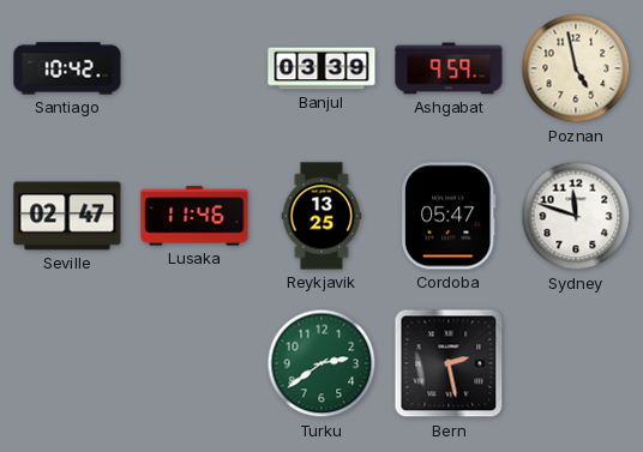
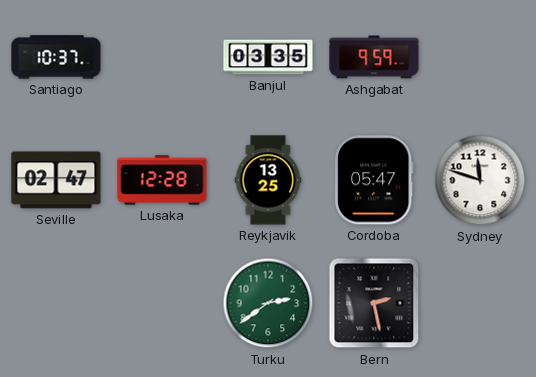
Santiago: 10:42 -> 10:37
Banjul: 03:39 -> 03:35
Poznan: 4:58 -> none
Lusaka: 11:46 -> 12:28
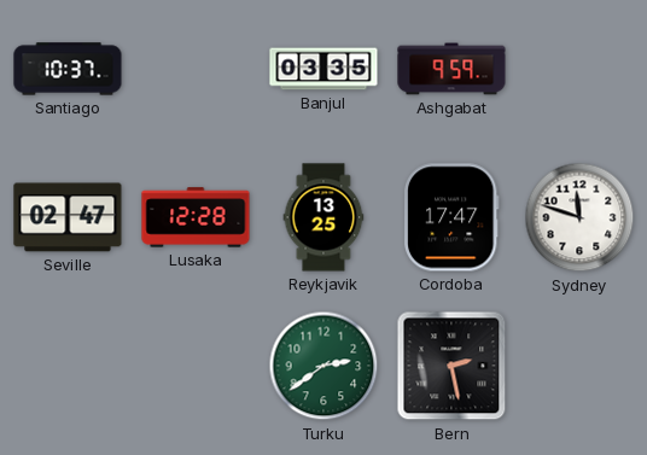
Cordoba: 05:47 -> 17:47
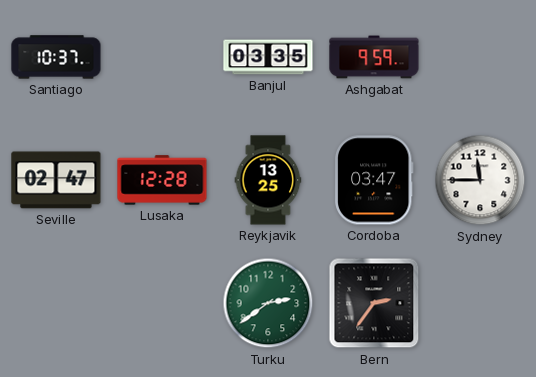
Cordoba: 17:47 -> 03:47
Sydney: 11:48 -> 11:45
Bern: 2:28 -> 2:36
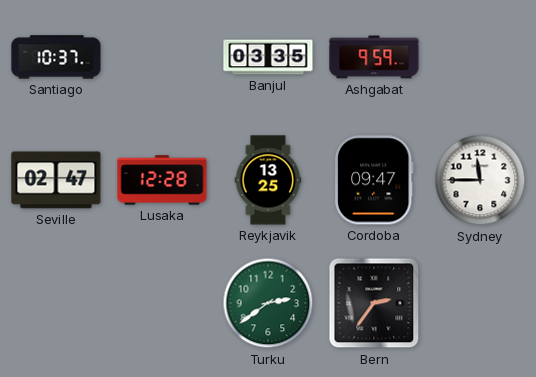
Cordoba: 03:47 -> 09:47
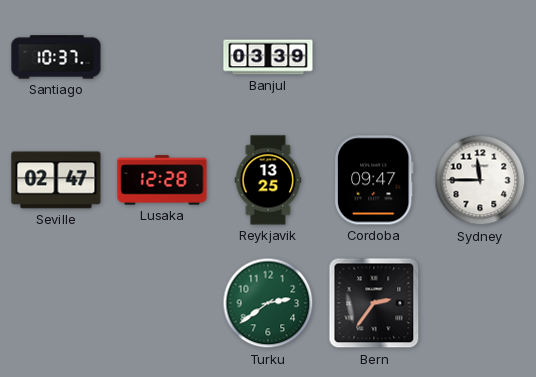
Banjul: 03:35 -> 03:39
Ashgabat: 9:59 -> none
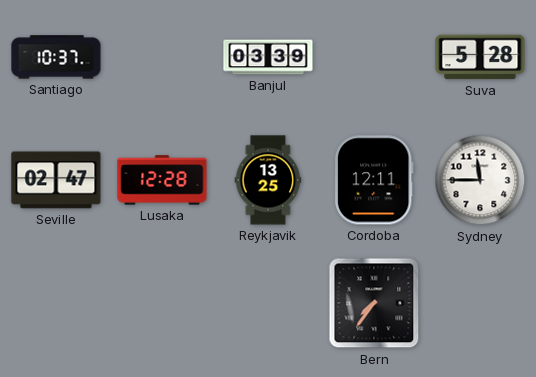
Suva: none -> 5:28
Cordoba: 09:47 -> 12:11
Turku: 2:39 -> none
Bern: 2:36 -> 7:36
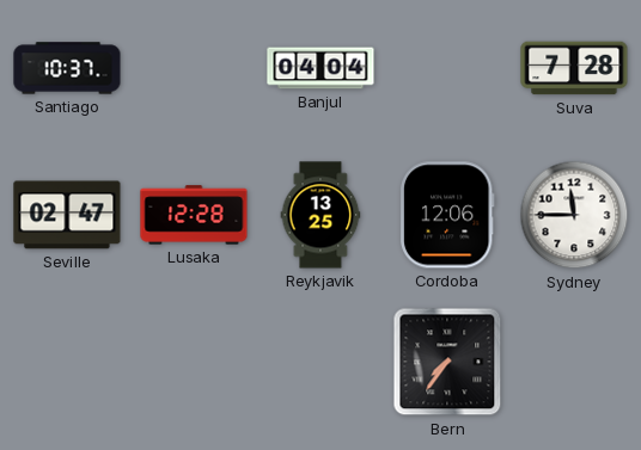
Banjul: 03:39 -> 04:04
Suva: 5:28 -> 7:28
Cordoba: 12:11 -> 12:06
